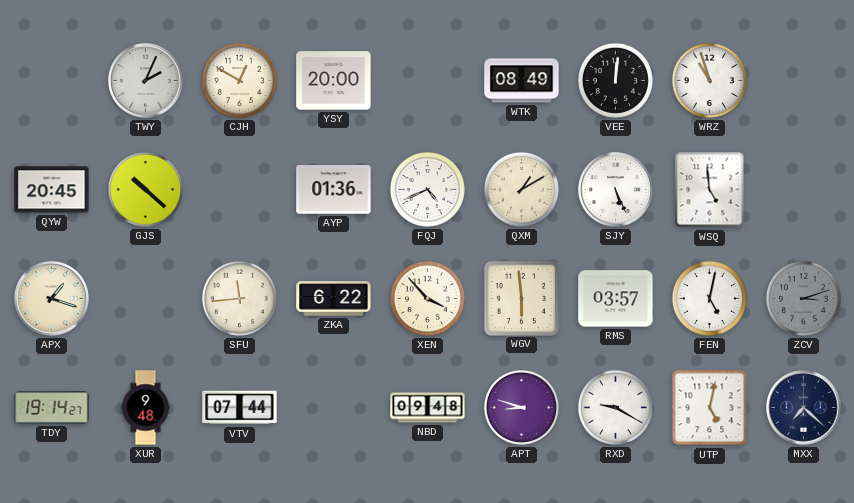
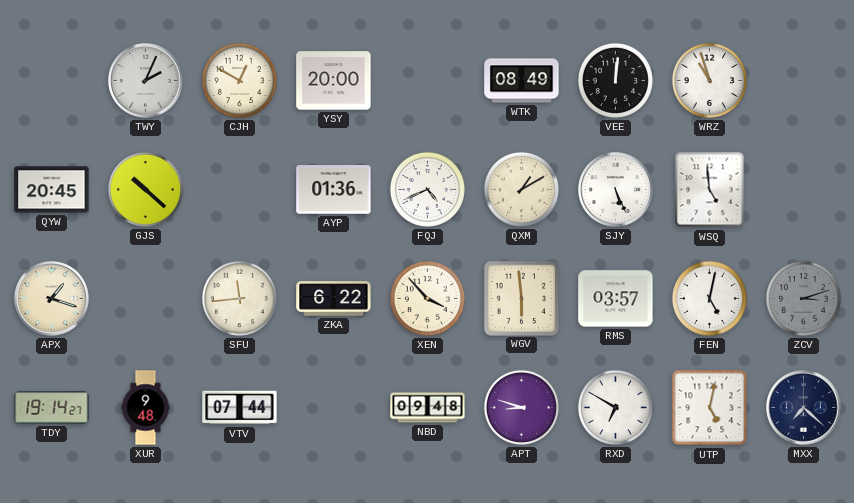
RXD: 9:20 -> 6:50
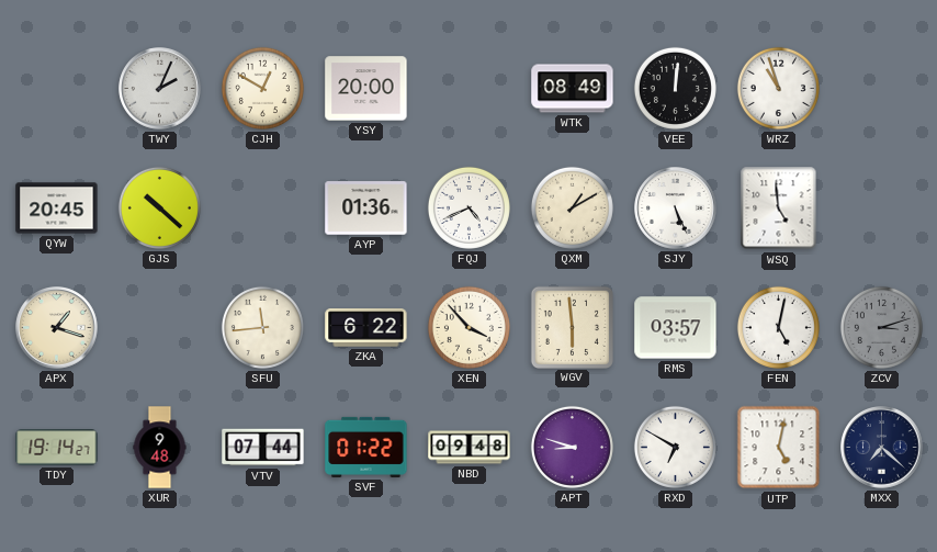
SVF: none -> 01:22
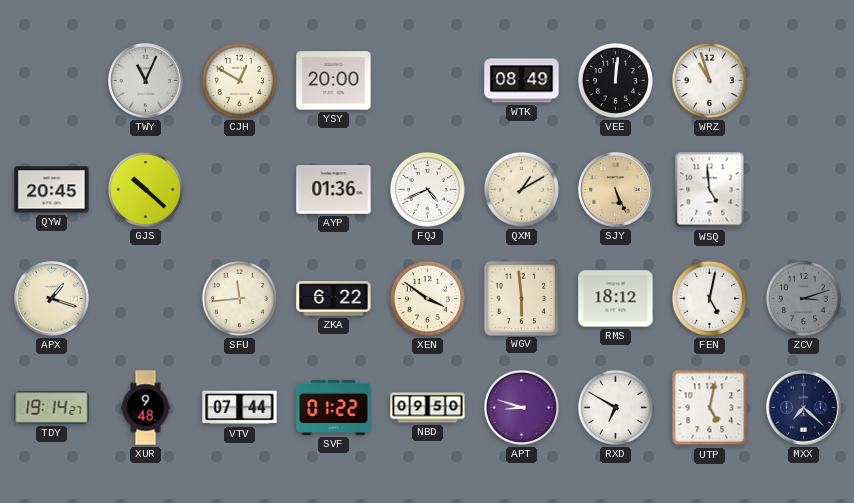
TWY: 2:04 -> 11:04
SJY dial: white -> champagne
XEN: 3:53 -> 3:51
RMS: 03:57 -> 18:12
NBD: 09:48 -> 09:50
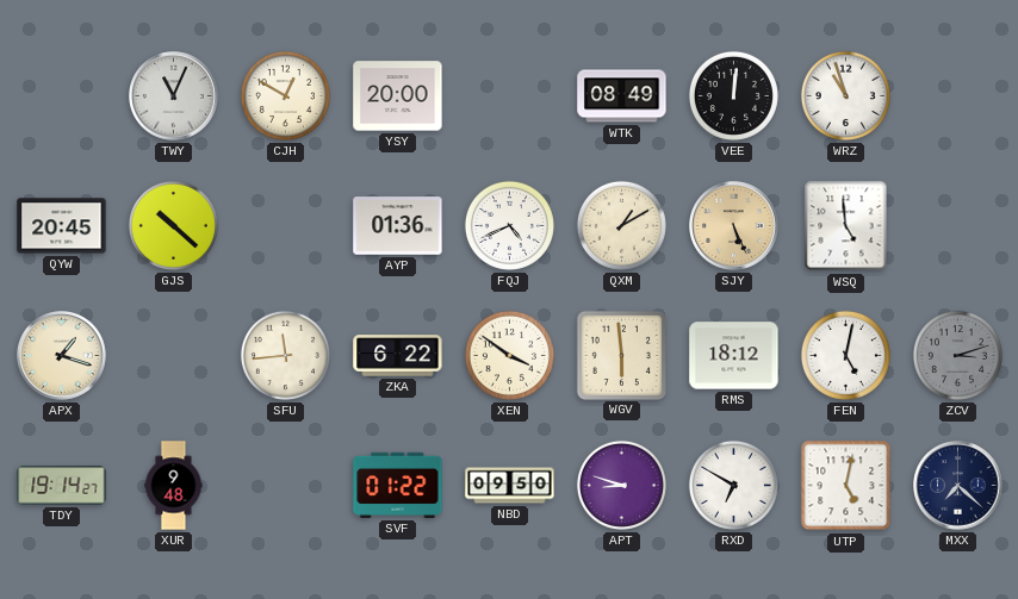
VTV: 07:44 -> none
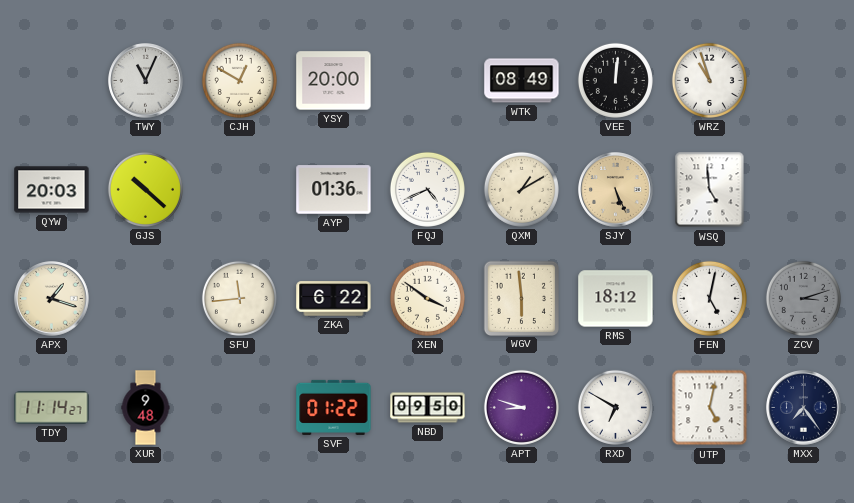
QYW: 20:45 -> 20:03
TDY: 19:14 -> 11:14
MXX: 7:22 -> 7:24
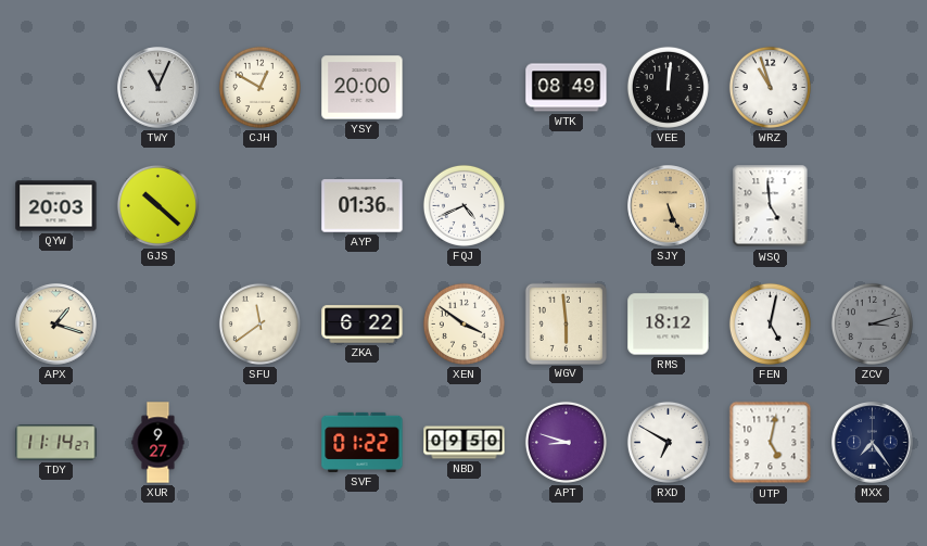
QXM: 1:10 -> none
SFU: 11:44 -> 11:39
XUR: 9:48 -> 9:27
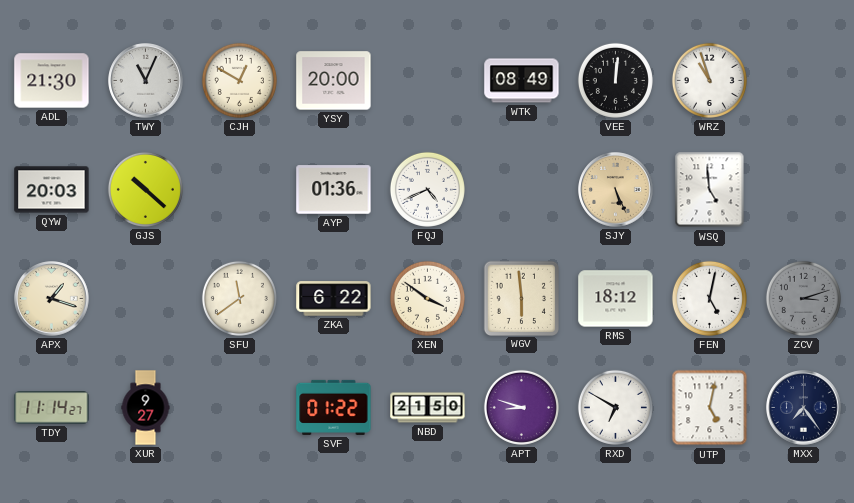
ADL: none -> 21:30
NBD: 09:50 -> 21:50
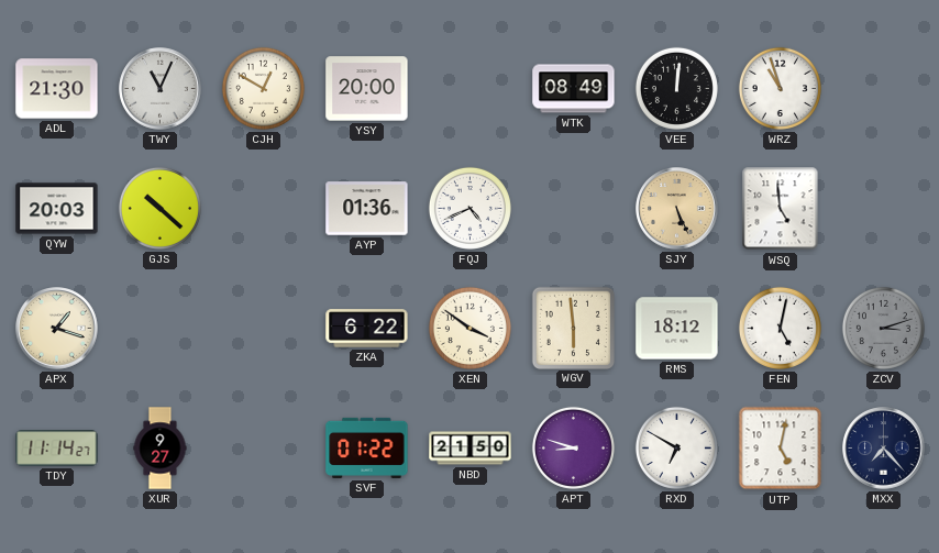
SFU: 11:39 -> none
MXX: 7:24 -> 7:23
